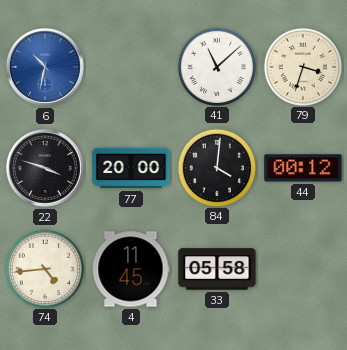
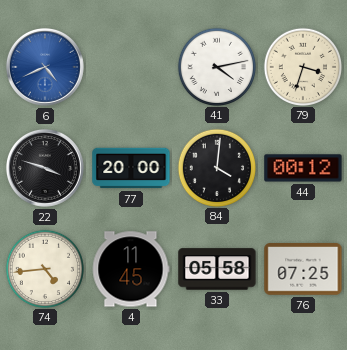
6: 10:32 -> 4:41
41: 11:08 -> 4:13
76: none -> 07:25
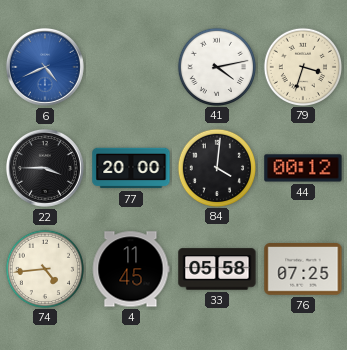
22: 3:48 -> 3:45
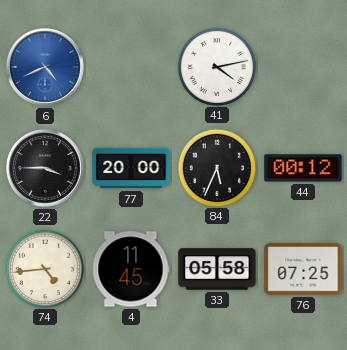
79: 3:33 -> none
84: 4:01 -> 5:34
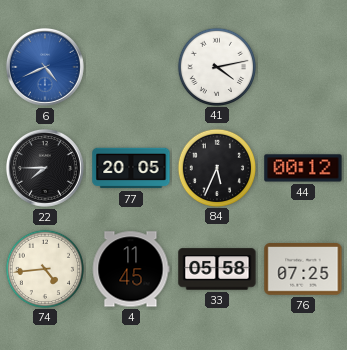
22: 3:45 -> 7:45
77: 20:00 -> 20:05
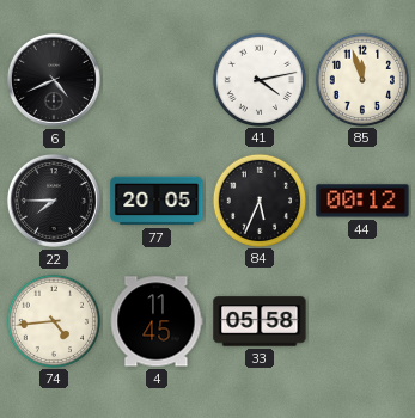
6 dial: blue -> black
85: none -> 11:57
76: 07:25 -> none
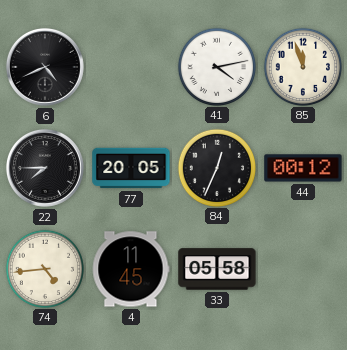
84: 5:34 -> 12:34
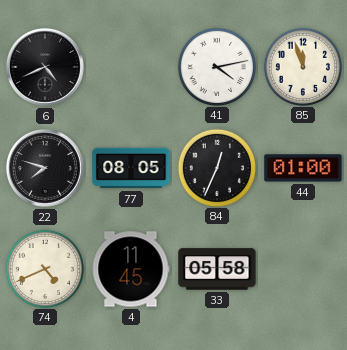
22: 7:45 -> 7:48
77: 20:05 -> 08:05
44: 00:12 -> 01:00
74: 4:44 -> 4:41
